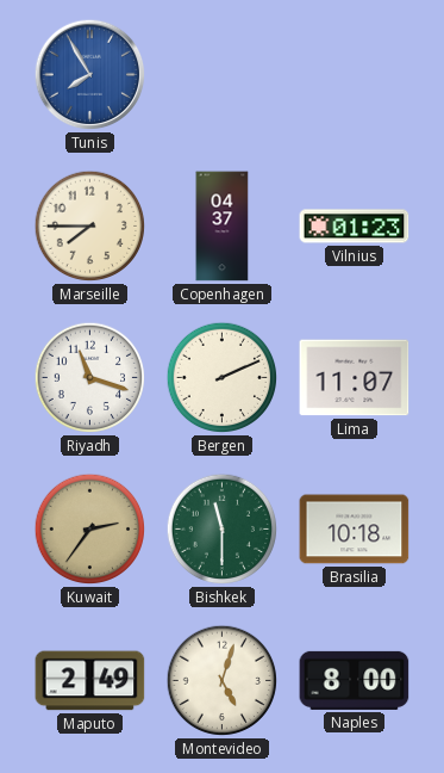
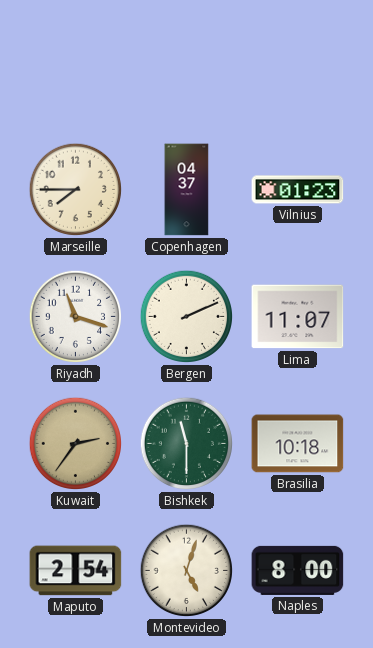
Tunis: 7:55 -> none
Maputo: 2:49 -> 2:54
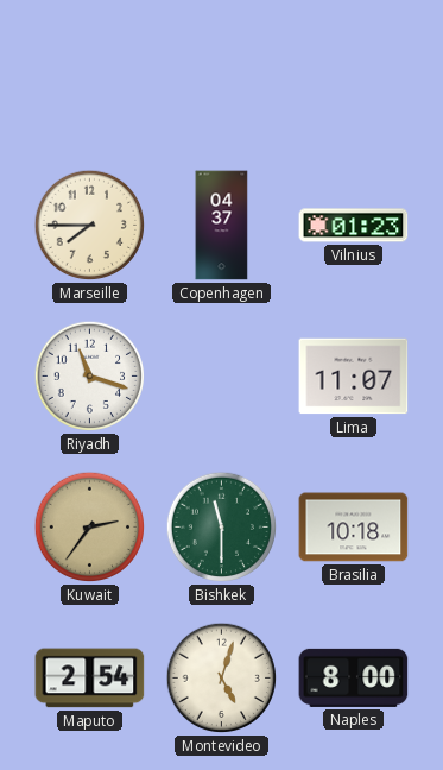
Bergen: 2:11 -> none
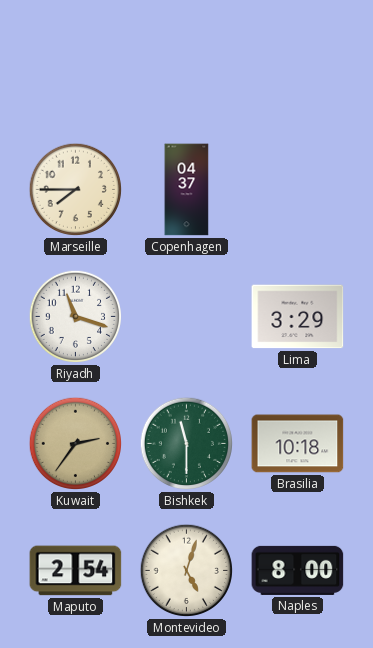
Vilnius: 01:23 -> none
Lima: 11:07 -> 3:29
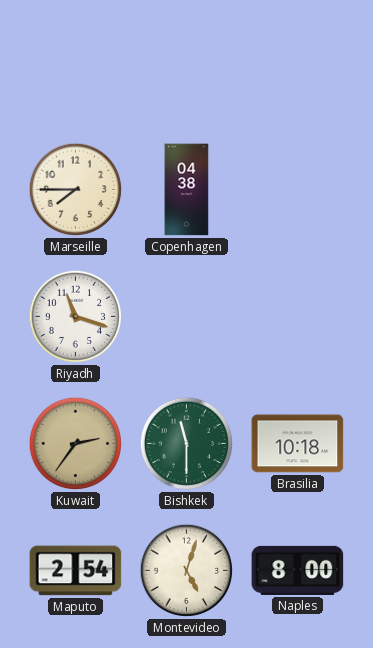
Copenhagen: 04:37 -> 04:38
Lima: 3:29 -> none
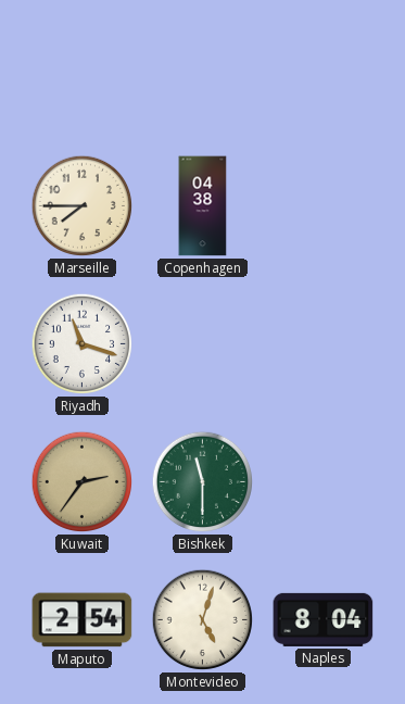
Brasilia: 10:18 -> none
Naples: 8:00 -> 8:04
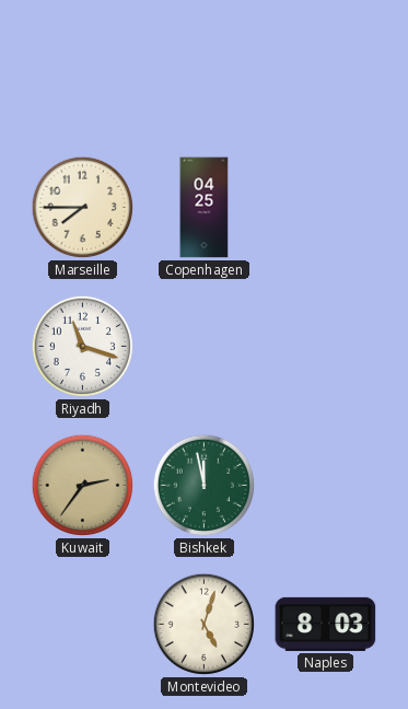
Copenhagen: 04:38 -> 04:25
Bishkek: 11:30 -> 11:58
Maputo: 2:54 -> none
Naples: 8:04 -> 8:03
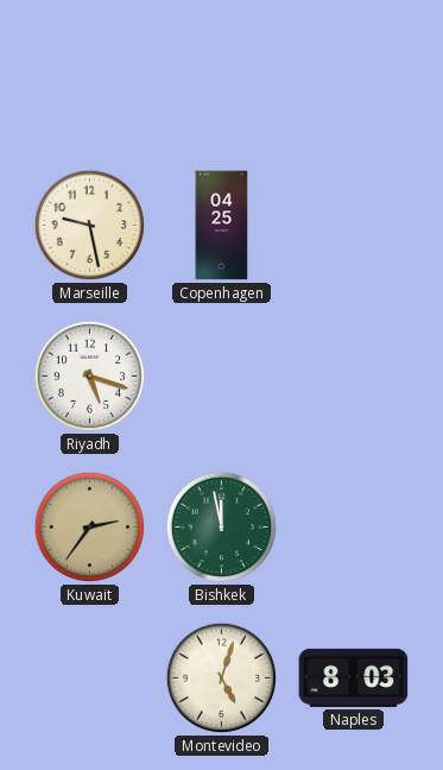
Marseille: 7:45 -> 9:28
Riyadh: 11:18 -> 5:18
